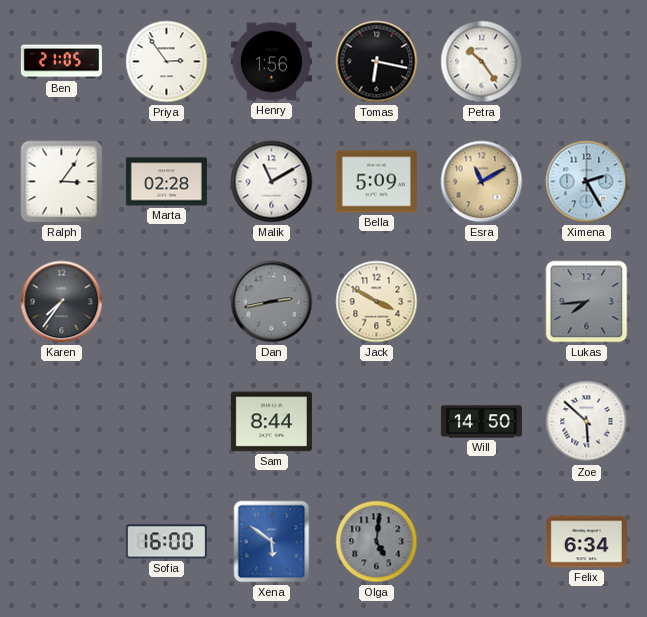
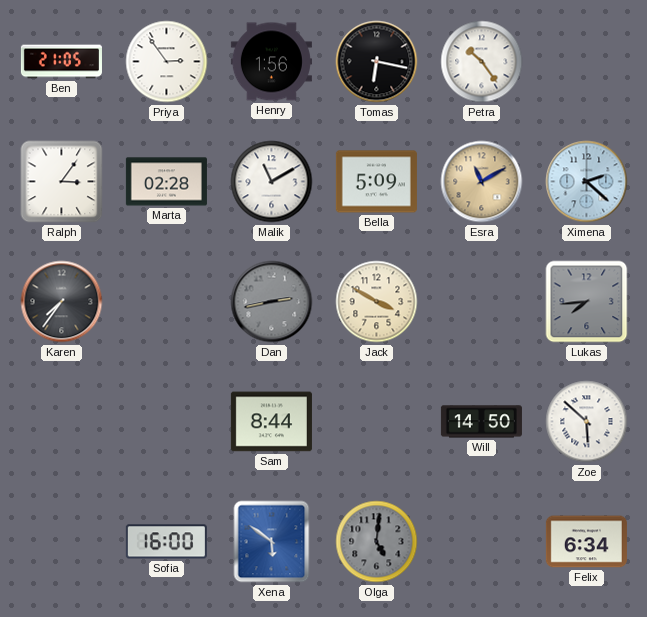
Ximena: 2:25 -> 2:22
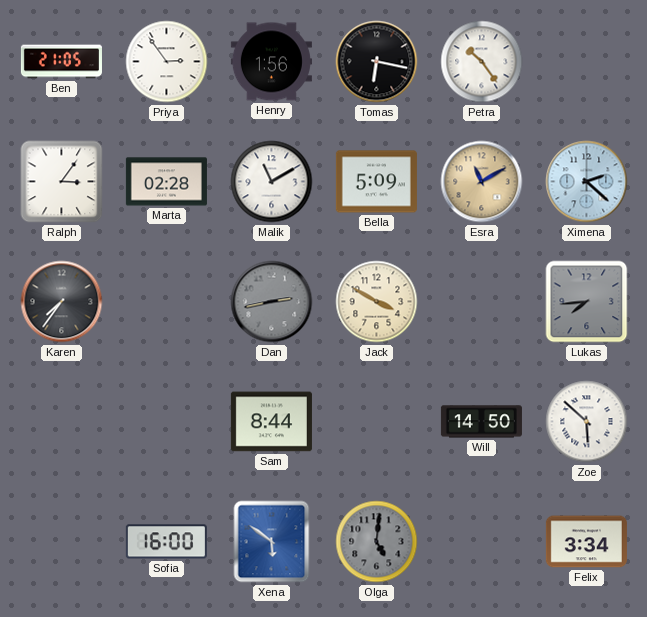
Felix: 6:34 -> 3:34
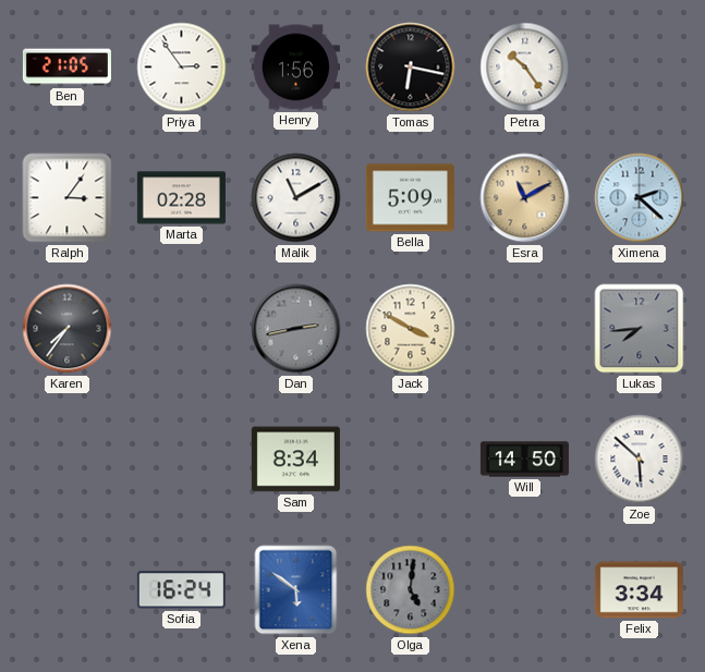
Sam: 8:44 -> 8:34
Sofia: 16:00 -> 16:24
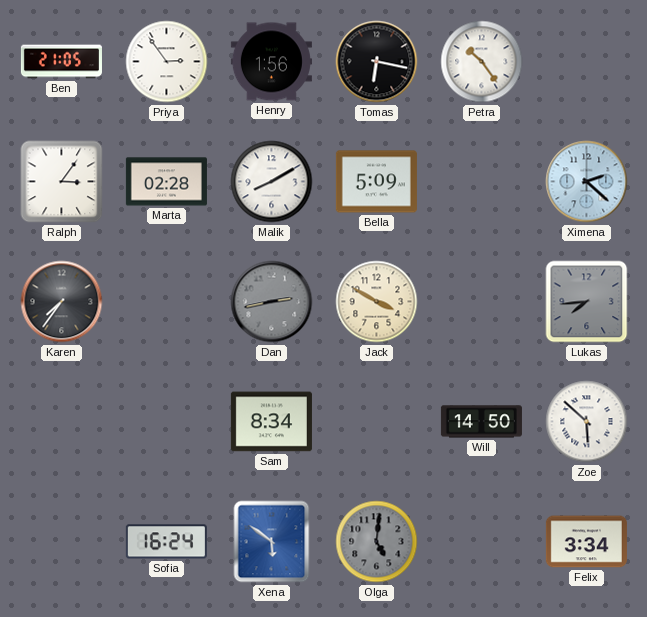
Malik: 11:10 -> 8:10
Esra: 11:10 -> none
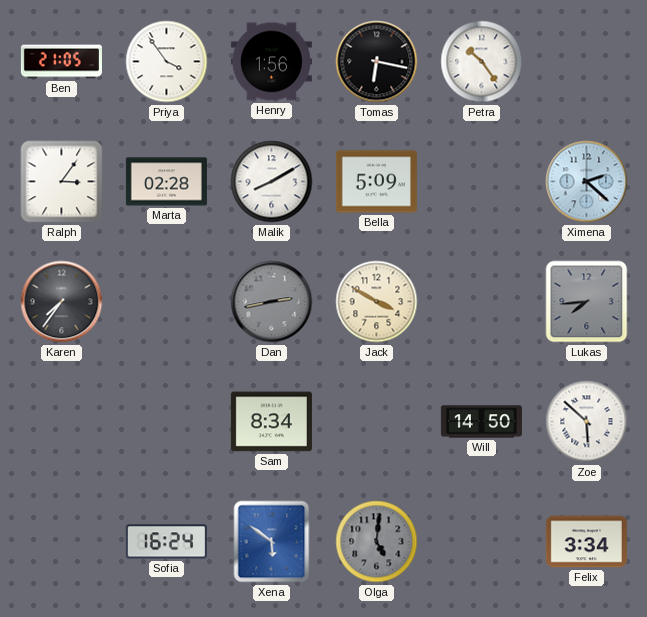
Priya: 2:54 -> 3:54
